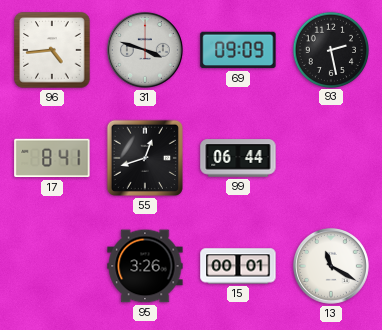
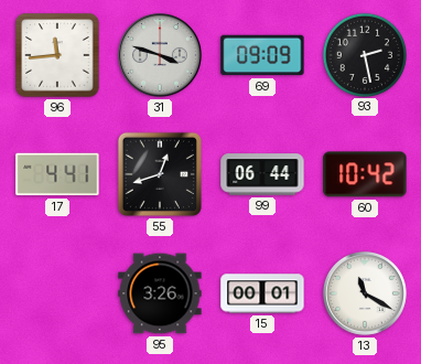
96: 4:44 -> 11:44
17: 8:41 -> 4:41
60: none -> 10:42
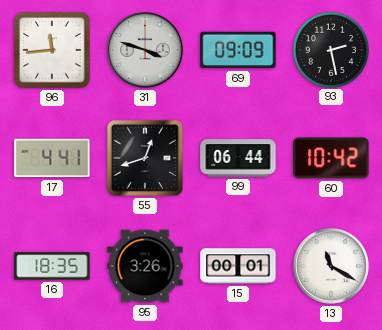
16: none -> 18:35
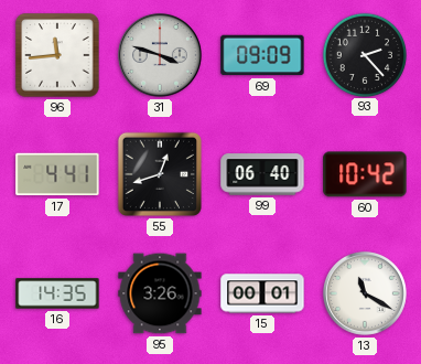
93: 2:28 -> 2:23
99: 06:44 -> 06:40
16: 18:35 -> 14:35
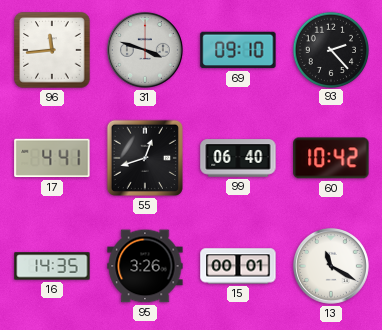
69: 09:09 -> 09:10
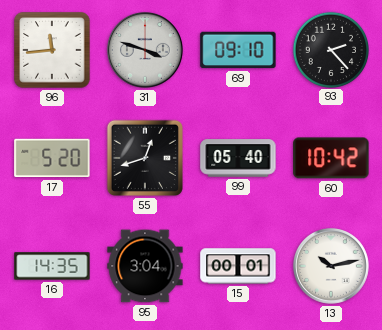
17: 4:41 -> 5:20
99: 06:40 -> 05:40
95: 3:26 -> 3:04
13: 11:20 -> 10:13
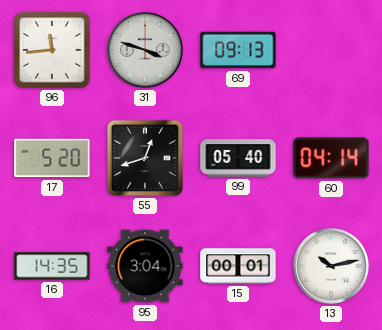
69: 09:10 -> 09:13
93: 2:23 -> none
60: 10:42 -> 04:14
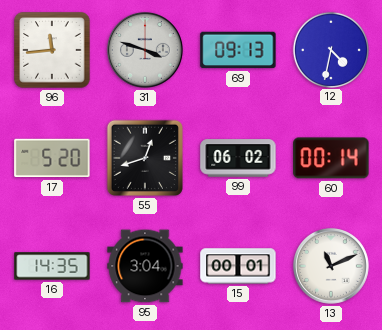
12: none -> 4:32
99: 05:40 -> 06:02
60: 04:14 -> 00:14
13: 10:13 -> 11:11
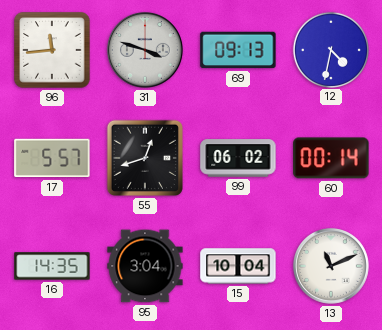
17: 5:20 -> 5:57
15: 00:01 -> 10:04
